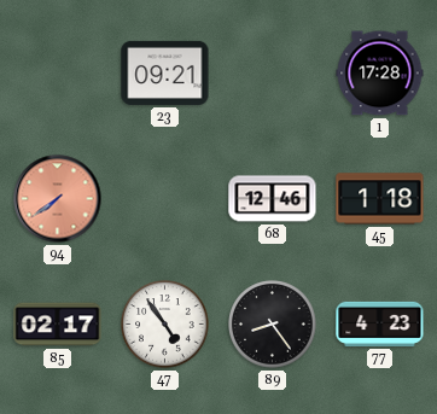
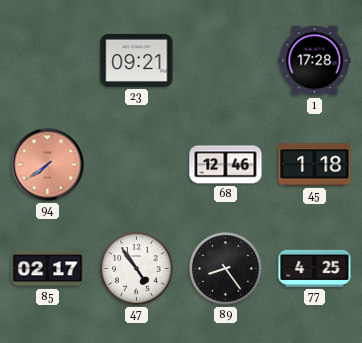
77: 4:23 -> 4:25
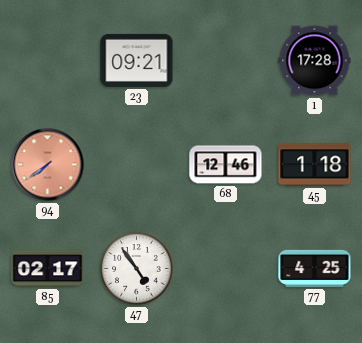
89: 8:24 -> none
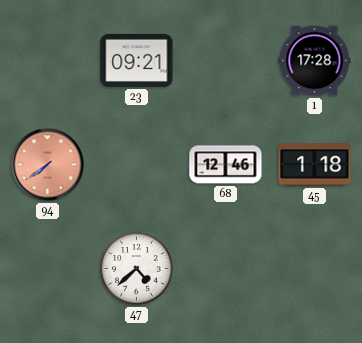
85: 02:17 -> none
47: 4:54 -> 4:38
77: 4:25 -> none
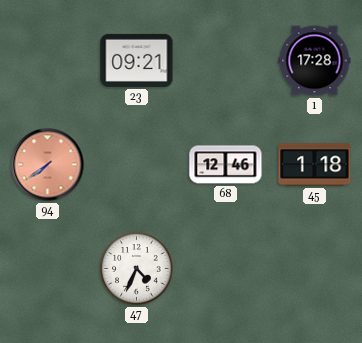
47: 4:38 -> 4:34
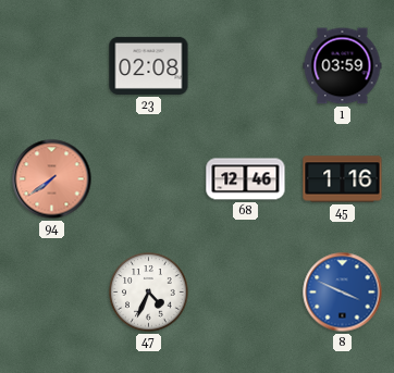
23: 09:21 -> 02:08
1: 17:28 -> 03:59
45: 1:18 -> 1:16
8: none -> 3:49
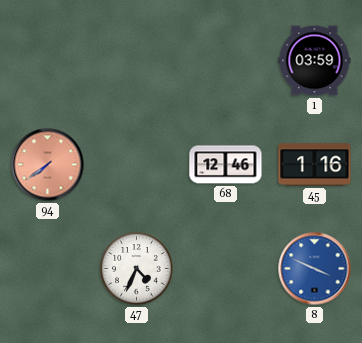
23: 02:08 -> none
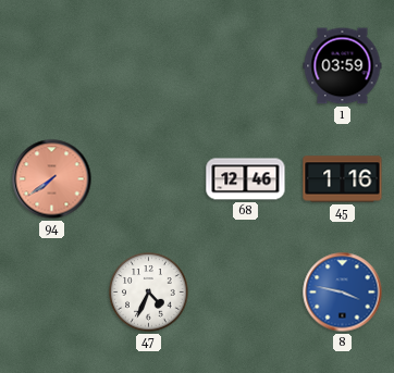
8: 3:49 -> 3:47
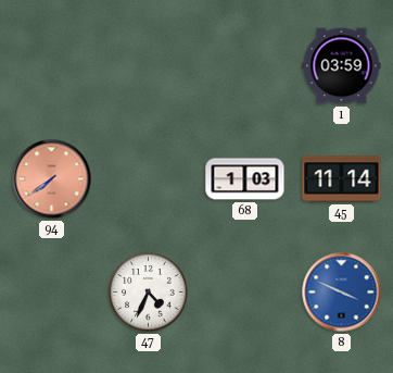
68: 12:46 -> 1:03
45: 1:16 -> 11:14
8: 3:47 -> 3:49
